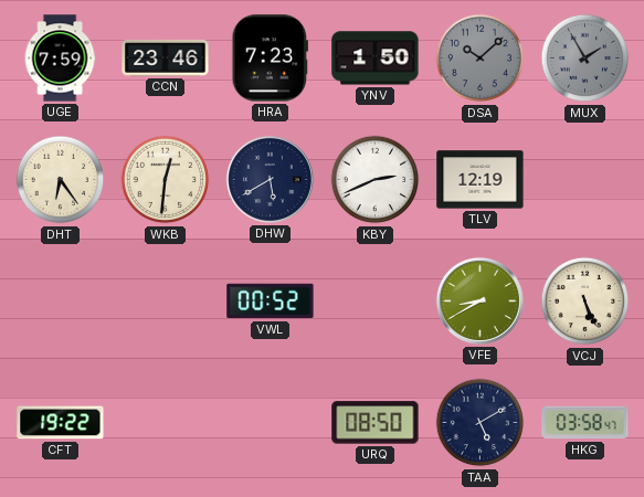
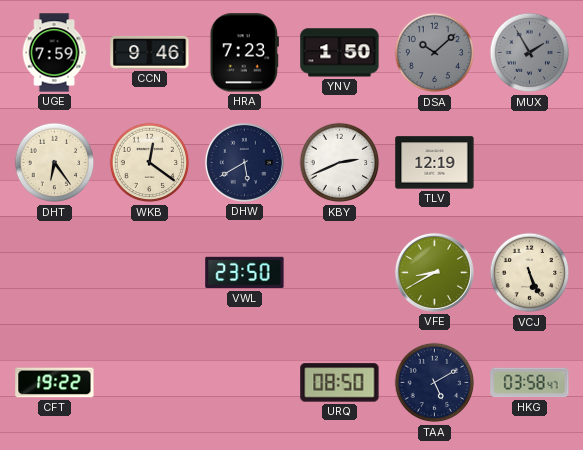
CCN: 23:46 -> 9:46
WKB: 12:31 -> 12:21
VWL: 00:52 -> 23:50
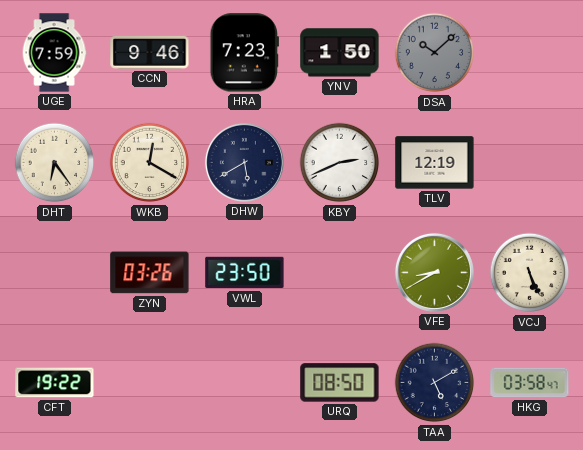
MUX: 1:55 -> none
WKB: 12:21 -> 12:20
ZYN: none -> 03:26
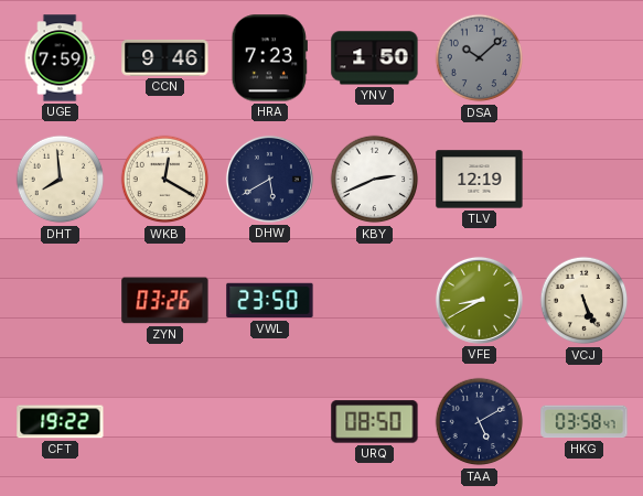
DHT: 6:24 -> 7:59
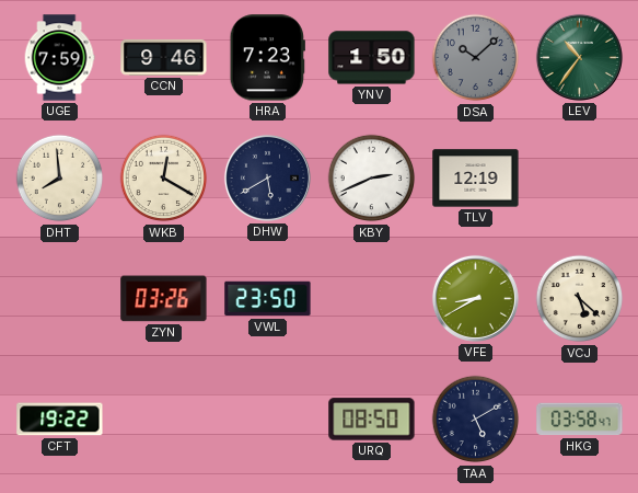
LEV: none -> 10:36
VCJ: 5:26 -> 5:22
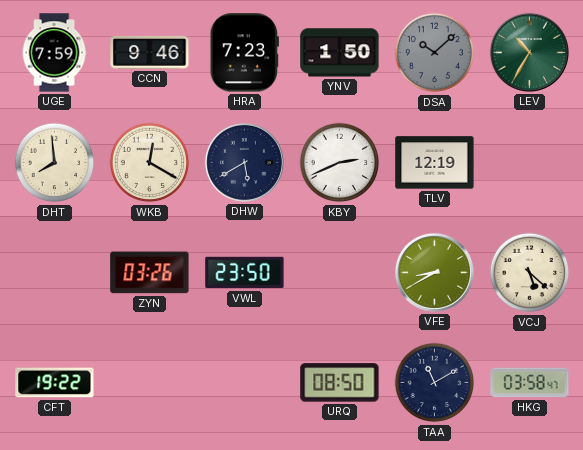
LEV: 10:36 -> 10:35
TAA: 5:10 -> 11:10
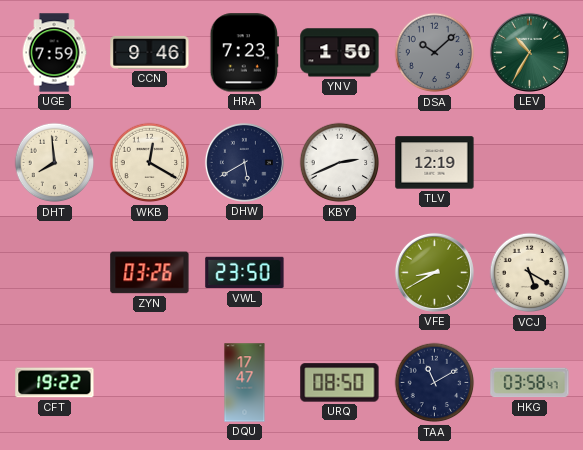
VCJ: 5:22 -> 5:20
DQU: none -> 17:47
